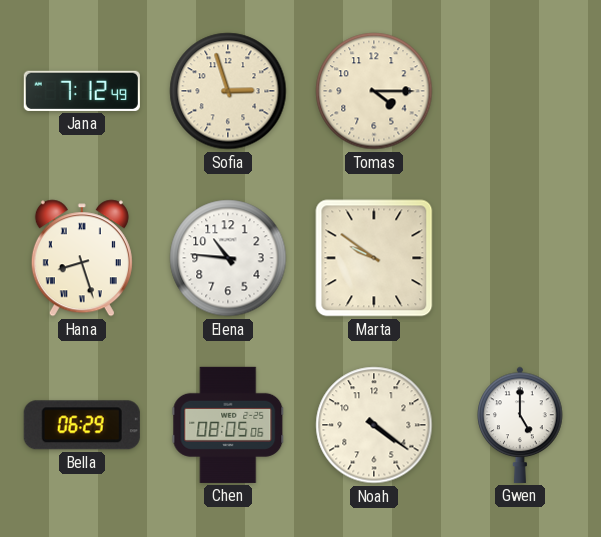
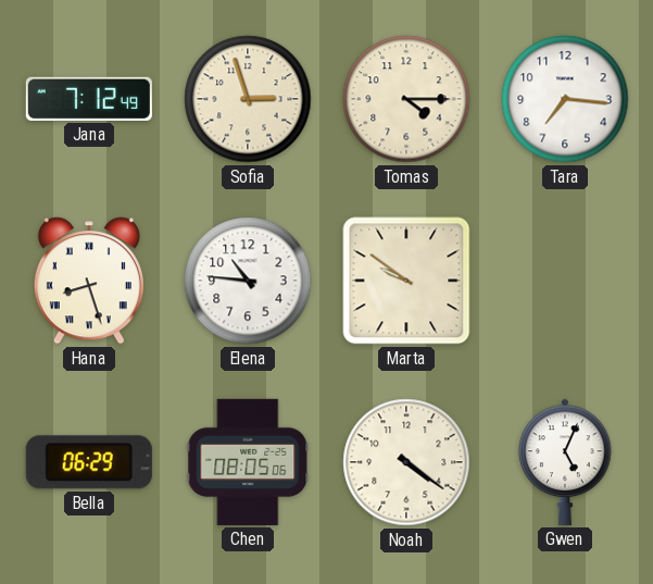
Tara: none -> 7:16
Gwen: 5:00 -> 5:04
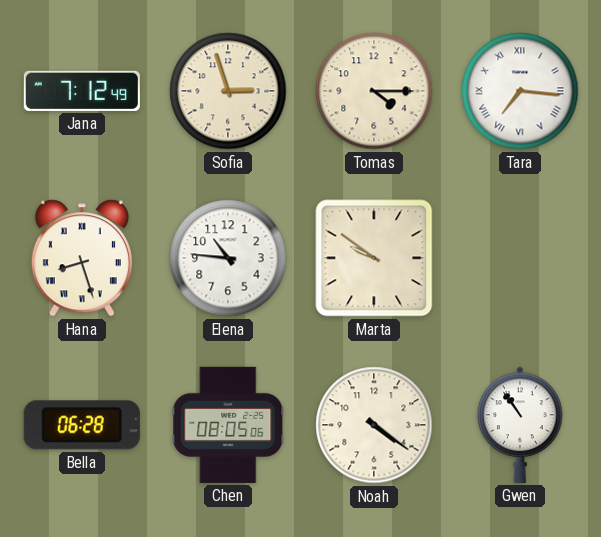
Tara numerals: Arabic -> Roman
Bella: 06:29 -> 06:28
Gwen: 5:04 -> 10:54
